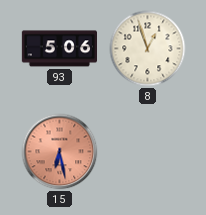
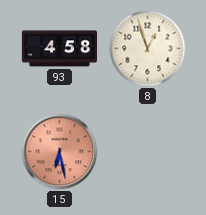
93: 5:06 -> 4:58
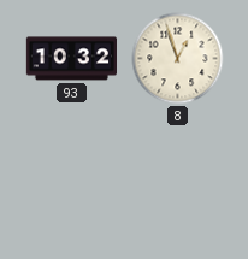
93: 4:58 -> 10:32
15: 6:28 -> none
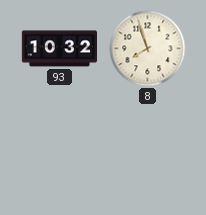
8: 12:57 -> 7:57
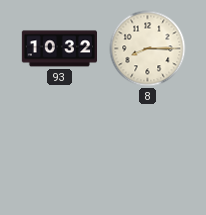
8: 7:57 -> 8:15
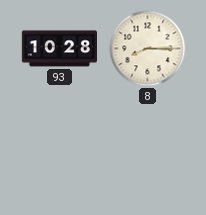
93: 10:32 -> 10:28
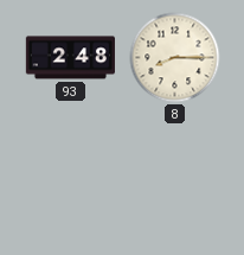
93: 10:28 -> 2:48
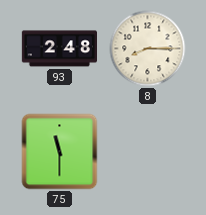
75: none -> 11:30
